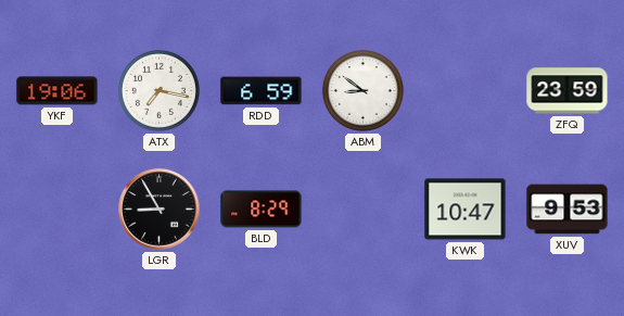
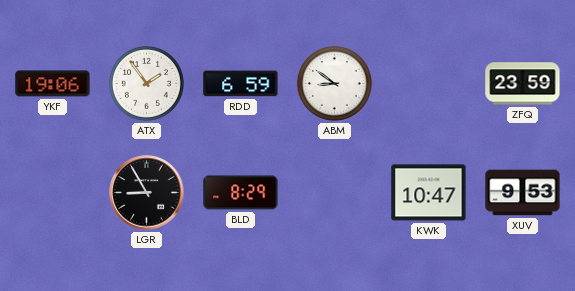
ATX: 7:17 -> 1:54
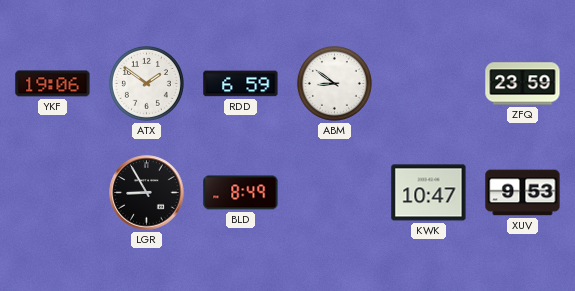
ATX: 1:54 -> 1:51
BLD: 8:29 -> 8:49
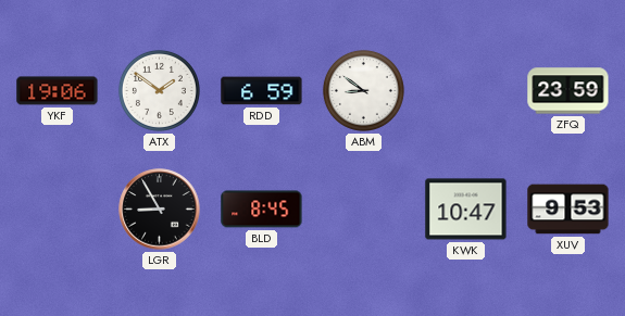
BLD: 8:49 -> 8:45
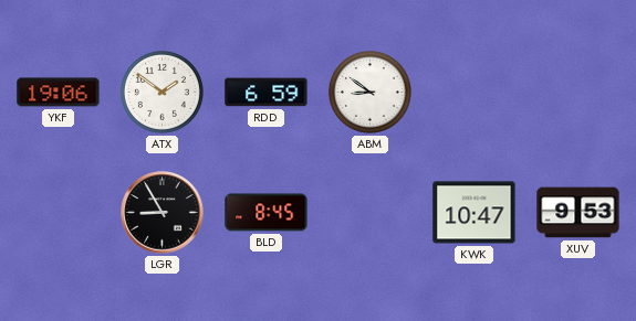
ZFQ: 23:59 -> none
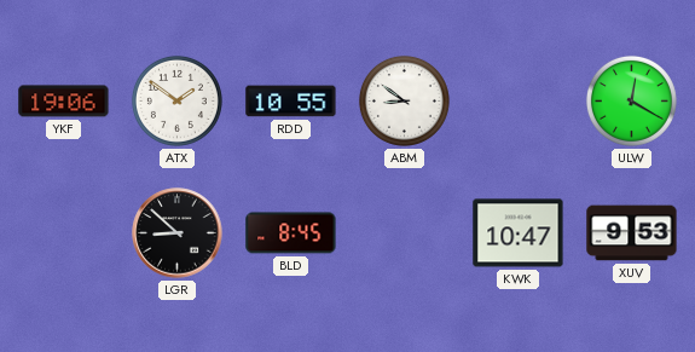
RDD: 6:59 -> 10:55
ULW: none -> 12:20
LGR: 8:55 -> 8:52
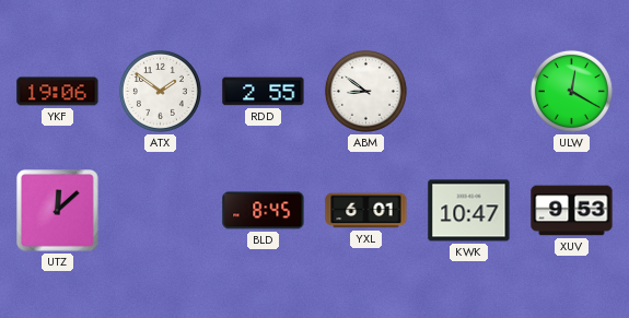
RDD: 10:55 -> 2:55
UTZ: none -> 12:08
LGR: 8:52 -> none
YXL: none -> 6:01
